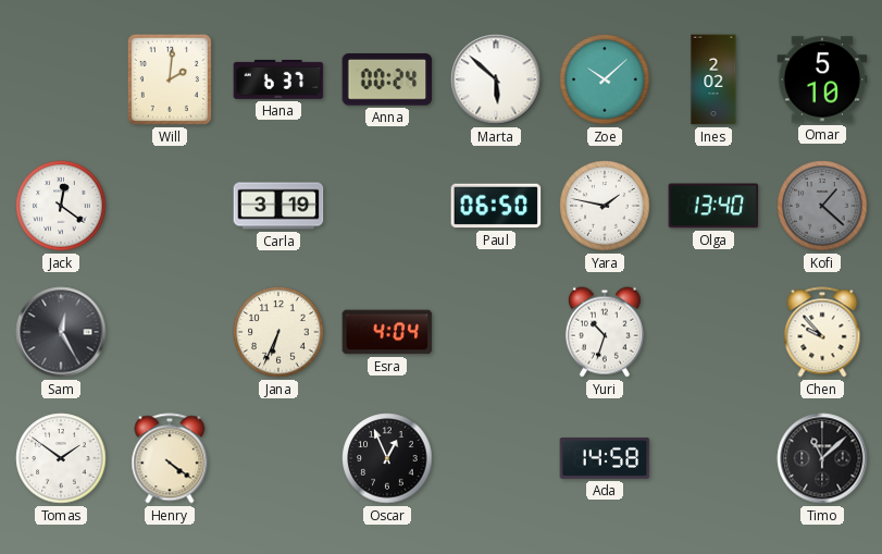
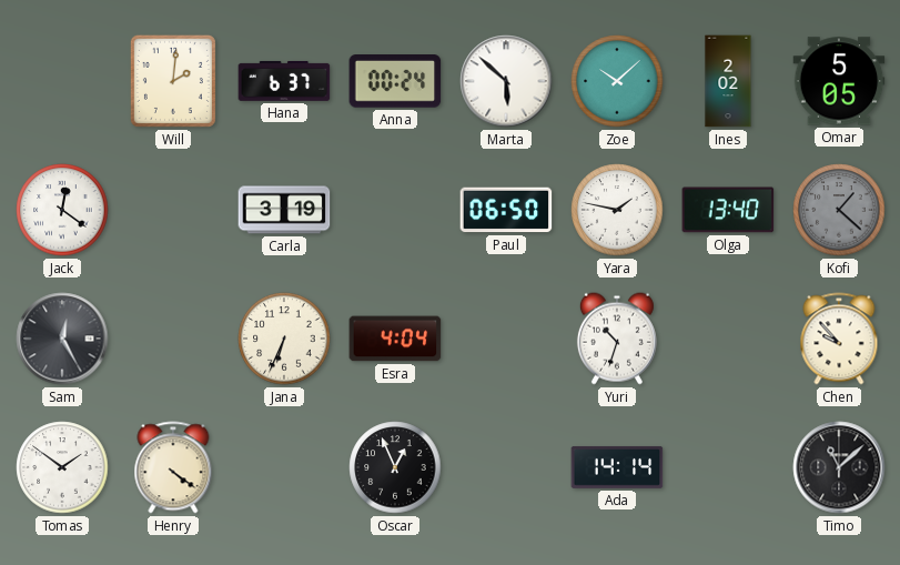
Omar: 5:10 -> 5:05
Ada: 14:58 -> 14:14
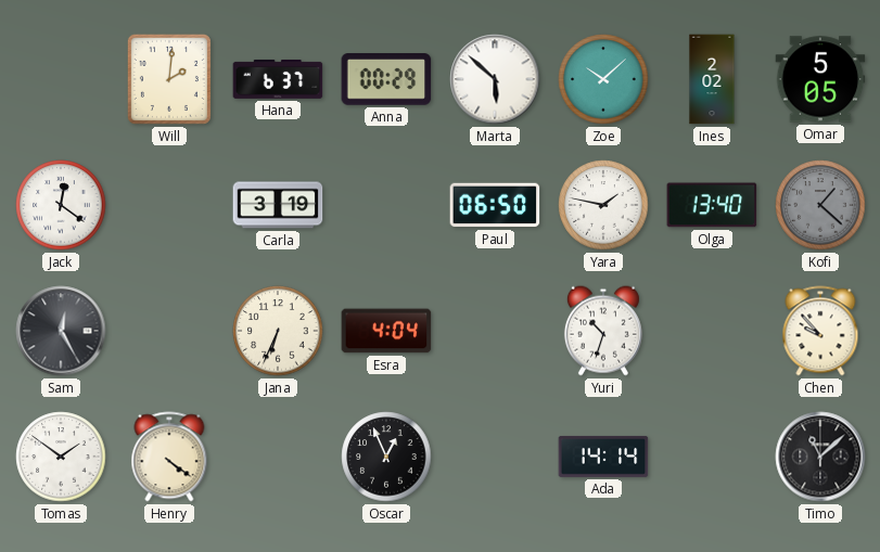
Anna: 00:24 -> 00:29
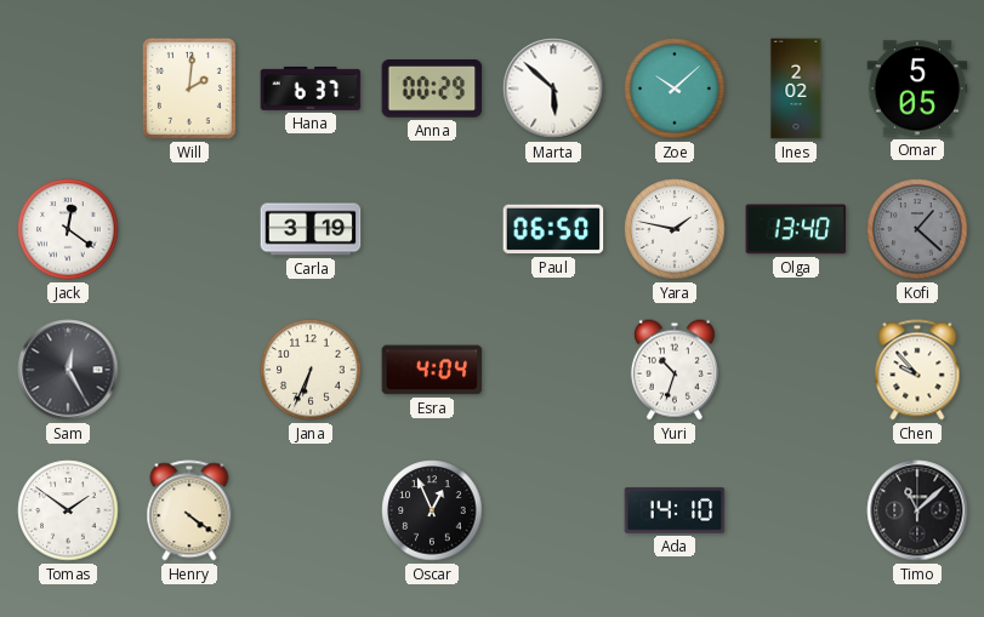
Ada: 14:14 -> 14:10
